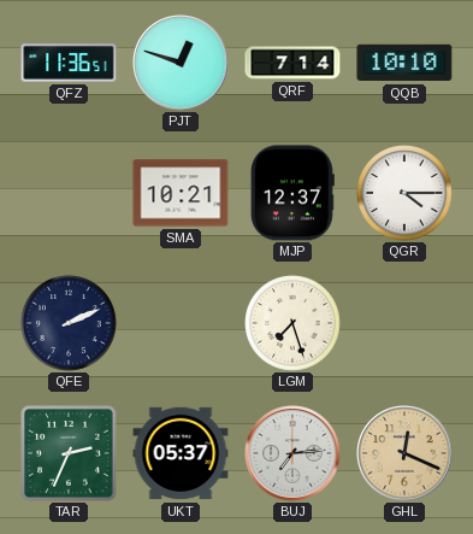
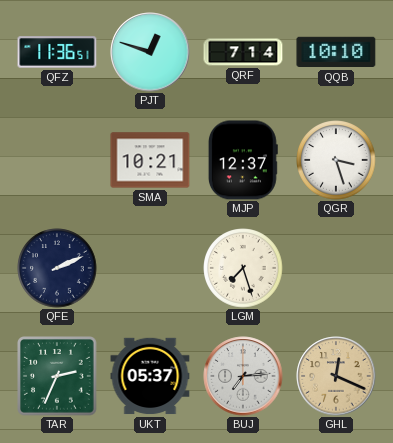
QGR: 4:15 -> 3:27
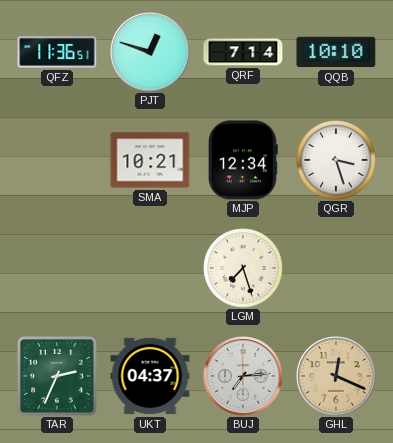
MJP: 12:37 -> 12:34
QFE: 2:11 -> none
UKT: 05:37 -> 04:37
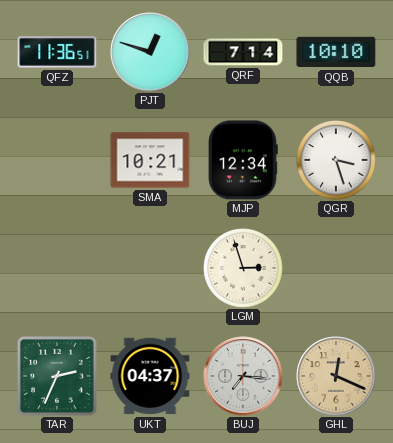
LGM: 7:27 -> 2:57
BUJ: 7:14 -> 7:16
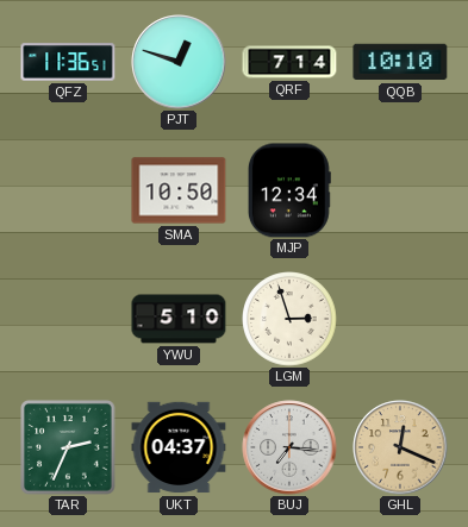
SMA: 10:21 -> 10:50
QGR: 3:27 -> none
YWU: none -> 5:10
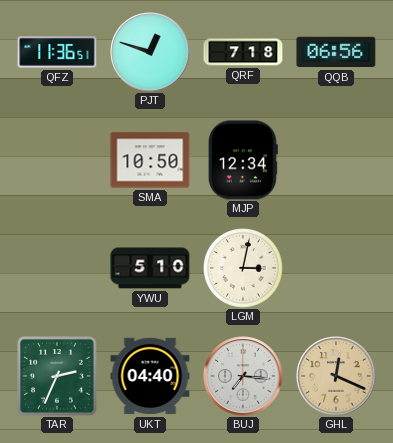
QRF: 7:14 -> 7:18
QQB: 10:10 -> 06:56
LGM: 2:57 -> 3:02
UKT: 04:37 -> 04:40
